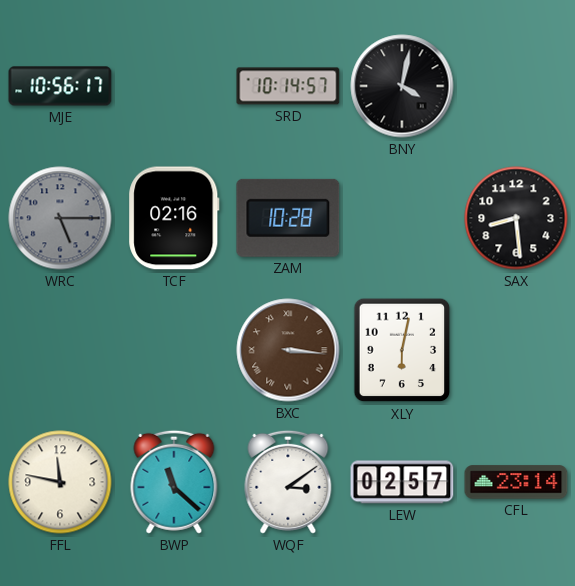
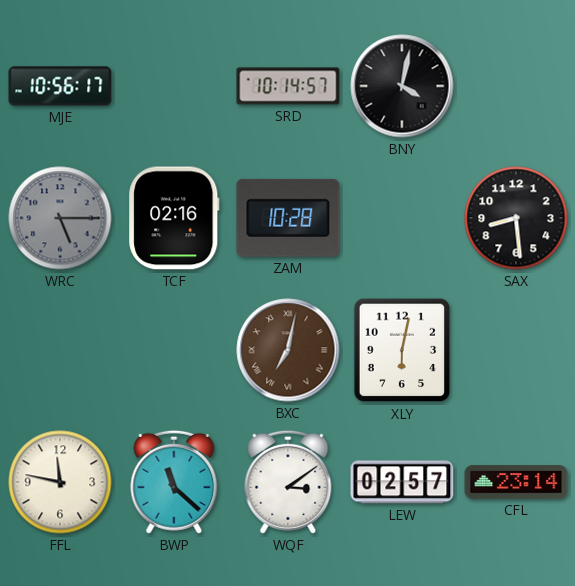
BXC: 3:16 -> 7:02
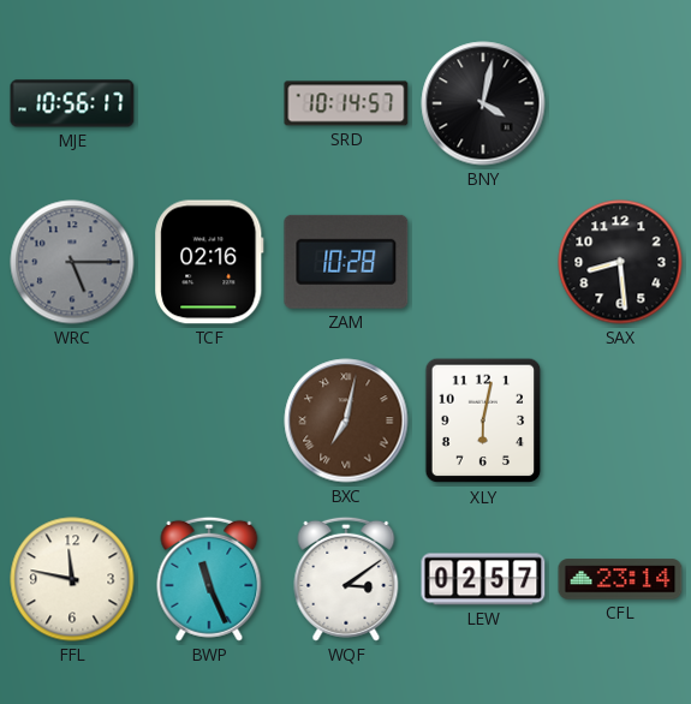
BWP: 11:22 -> 11:26
